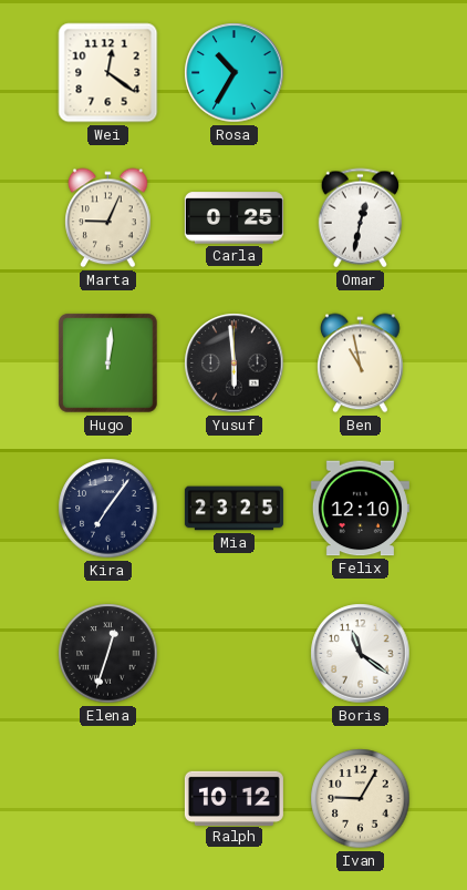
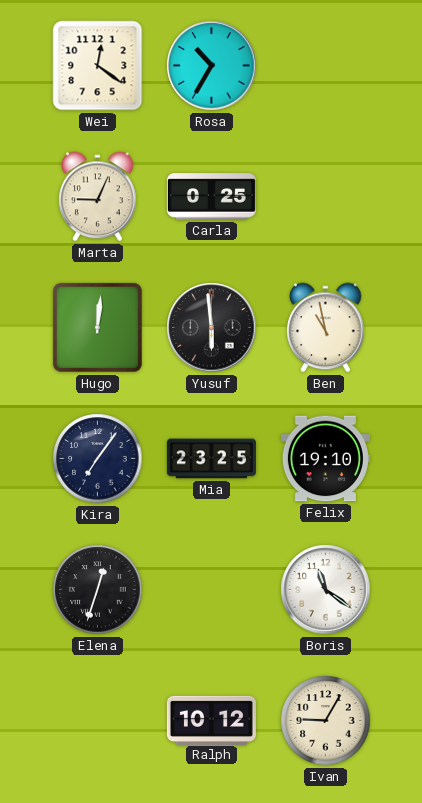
Omar: 12:32 -> none
Felix: 12:10 -> 19:10
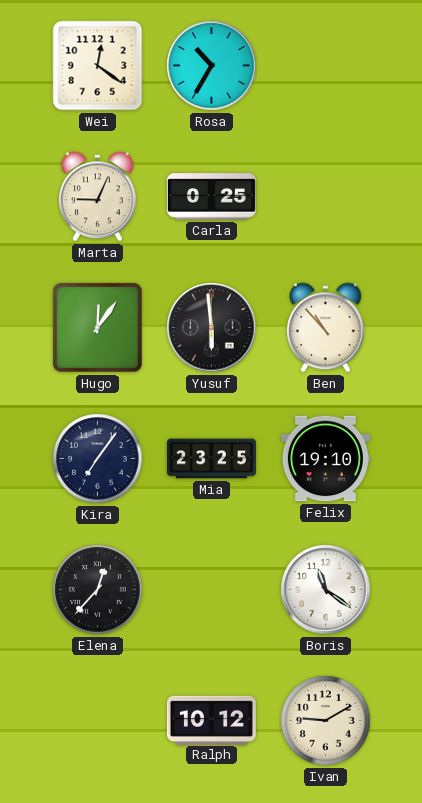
Hugo: 12:01 -> 12:06
Ben: 10:58 -> 10:53
Elena: 12:33 -> 12:37
Ivan: 9:05 -> 9:10
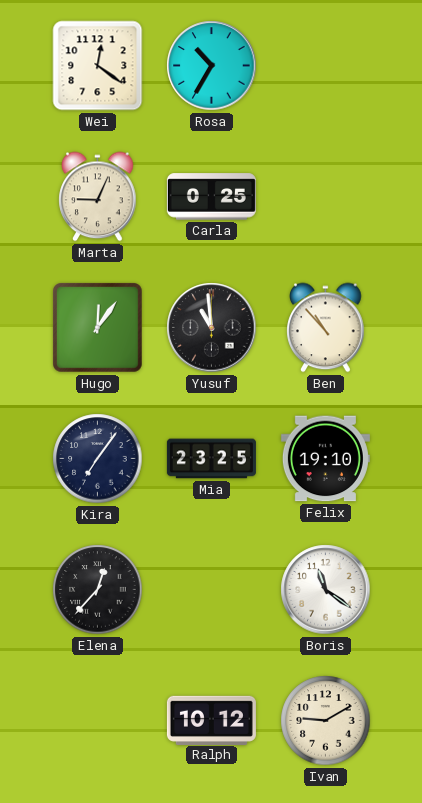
Yusuf: 5:59 -> 10:59
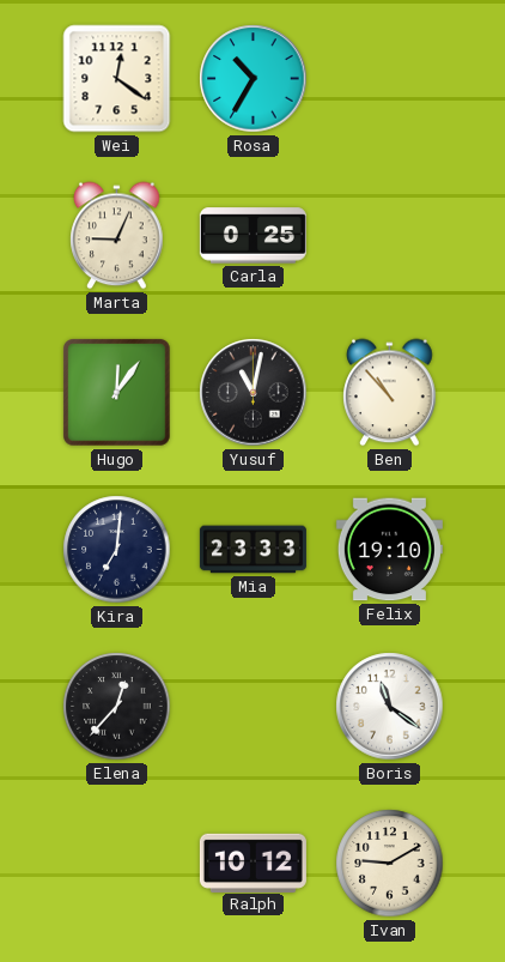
Yusuf: 10:59 -> 11:02
Kira: 7:06 -> 7:01
Mia: 23:25 -> 23:33
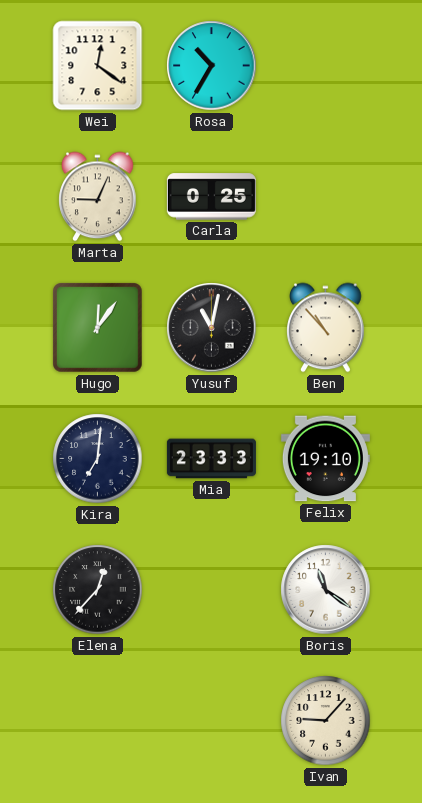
Ralph: 10:12 -> none
Ivan: 9:10 -> 9:07
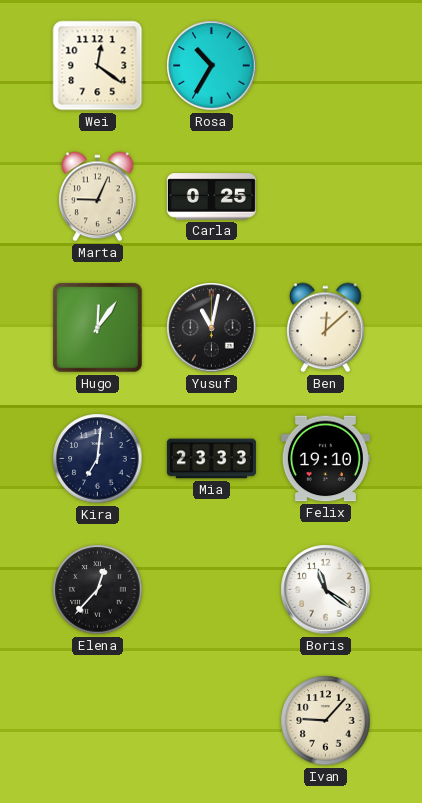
Ben: 10:53 -> 12:08
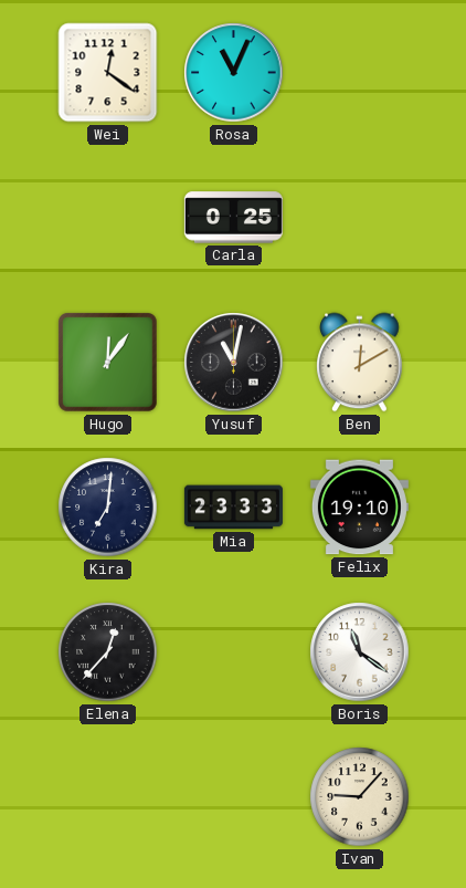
Rosa: 10:35 -> 11:04
Marta: 9:04 -> none
Ben: 12:08 -> 12:10
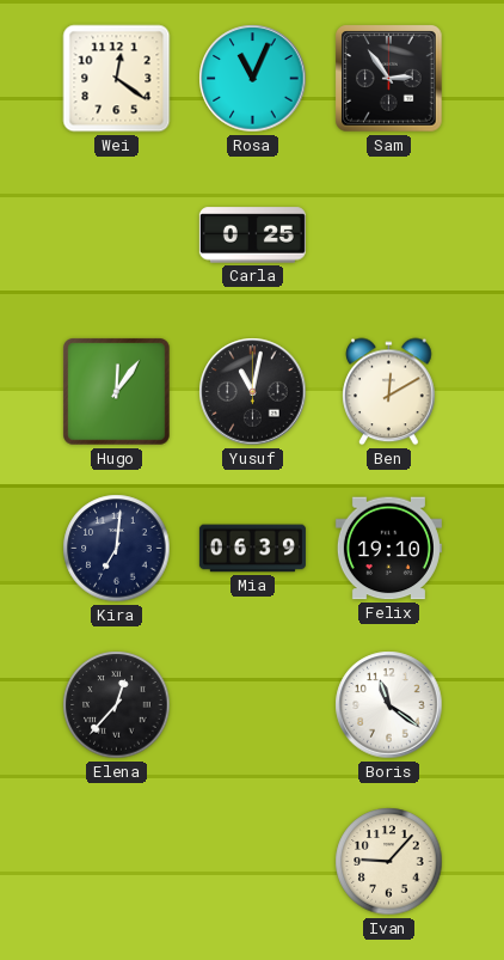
Sam: none -> 2:54
Mia: 23:33 -> 06:39
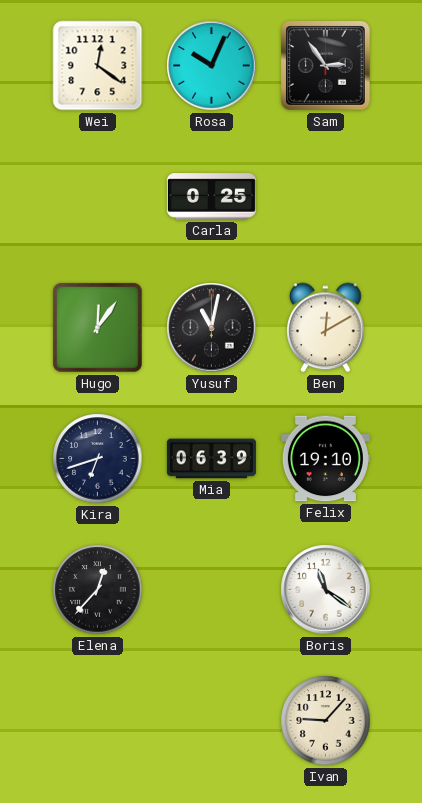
Rosa: 11:04 -> 10:04
Kira: 7:01 -> 6:42
